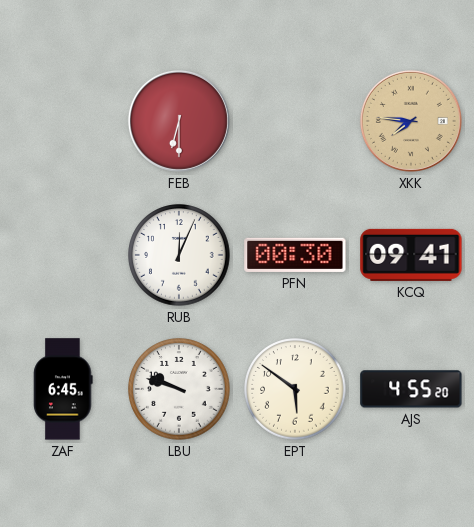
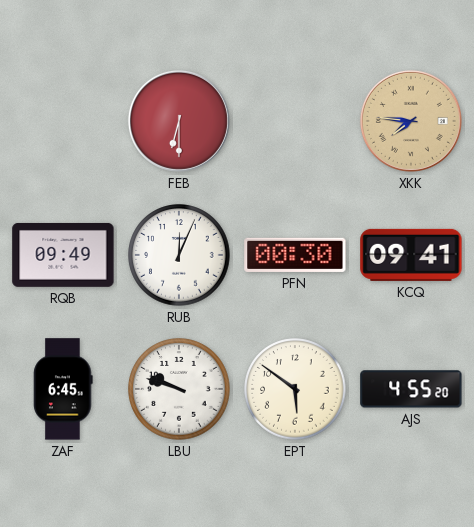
RQB: none -> 09:49
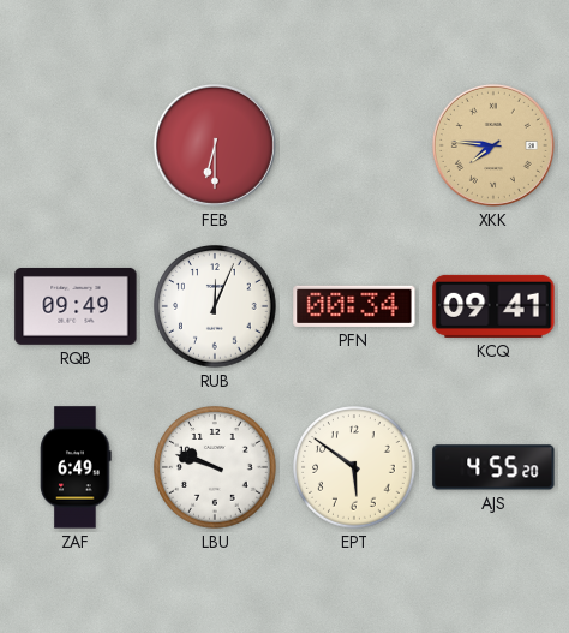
PFN: 00:30 -> 00:34
ZAF: 6:45 -> 6:49
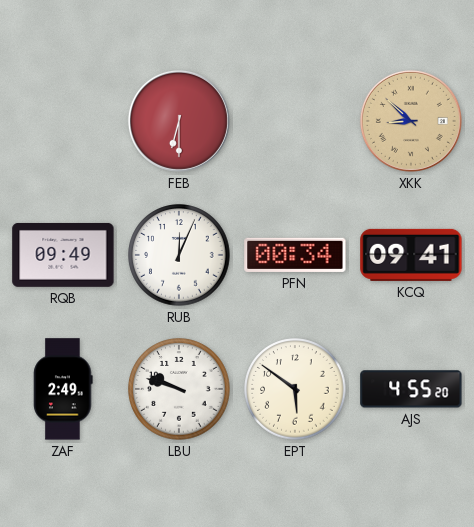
XKK: 7:46 -> 8:52
ZAF: 6:49 -> 2:49
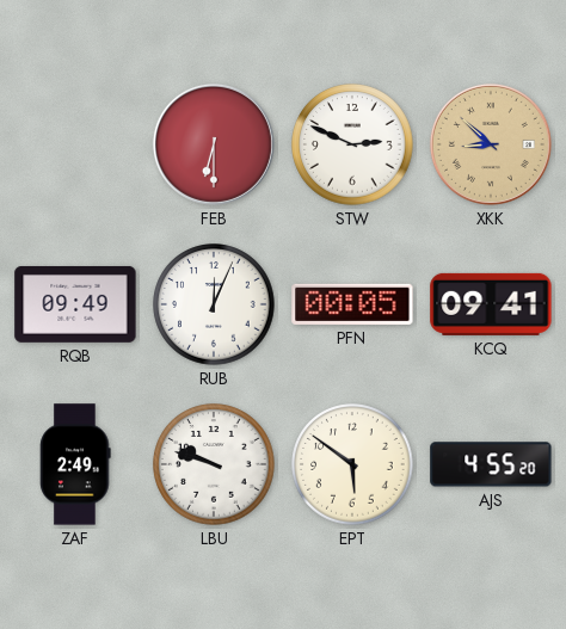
STW: none -> 2:49
PFN: 00:34 -> 00:05
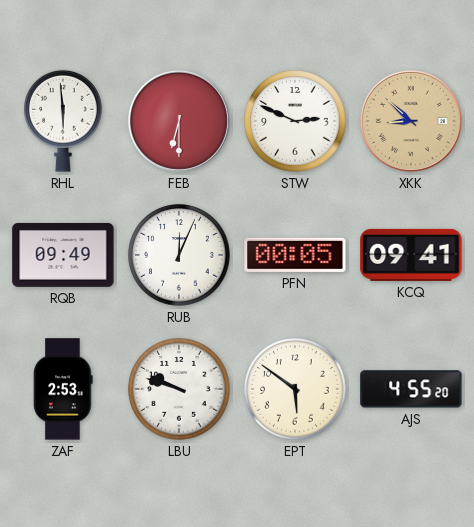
RHL: none -> 5:59
ZAF: 2:49 -> 2:53
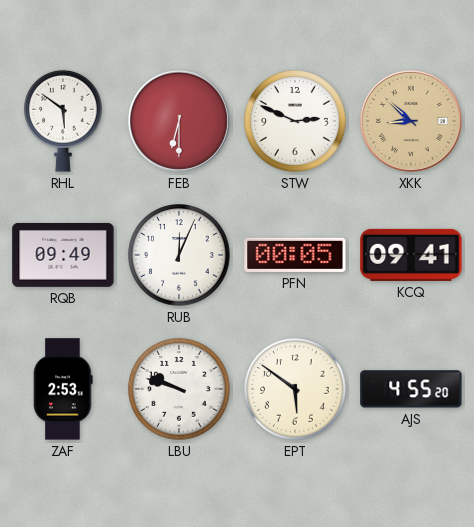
RHL: 5:59 -> 5:51
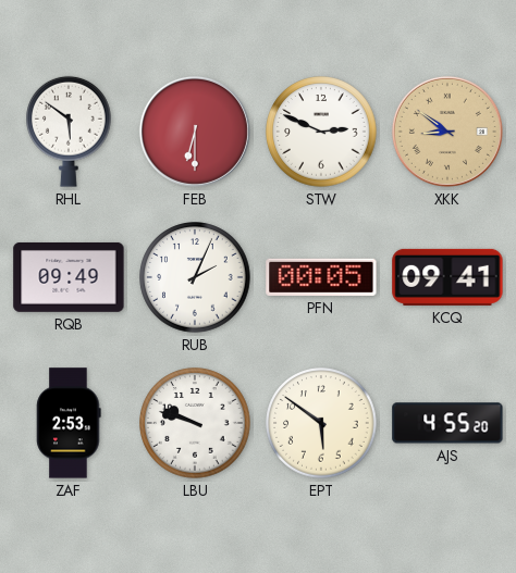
XKK: 8:52 -> 8:51
RUB: 12:04 -> 2:04
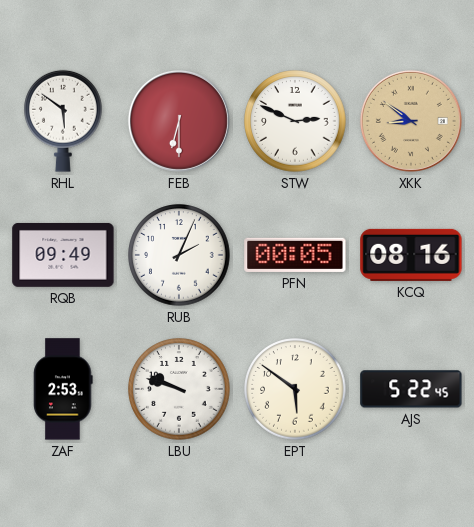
KCQ: 09:41 -> 08:16
AJS: 4:55 -> 5:22
